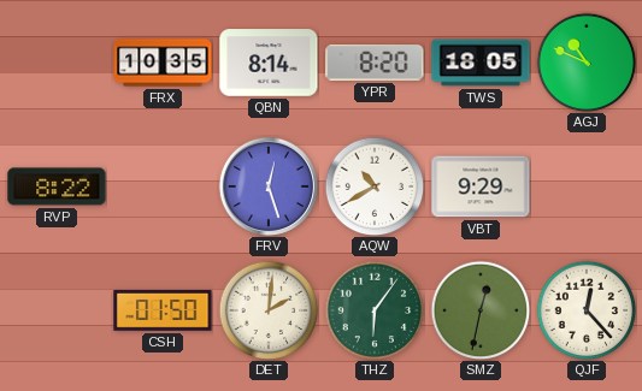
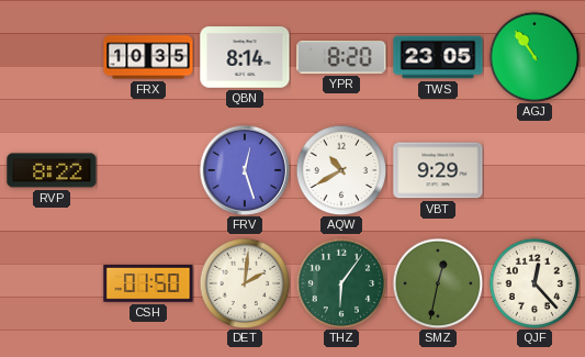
TWS: 18:05 -> 23:05
AGJ: 10:49 -> 10:54
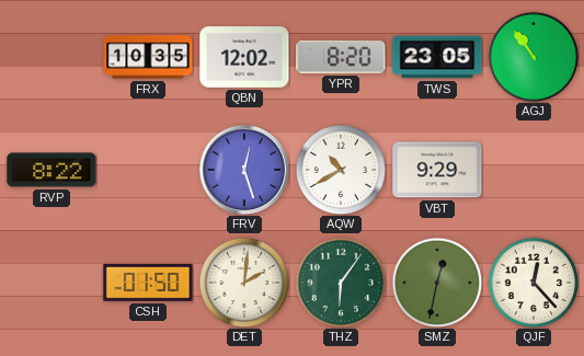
QBN: 8:14 -> 12:02
